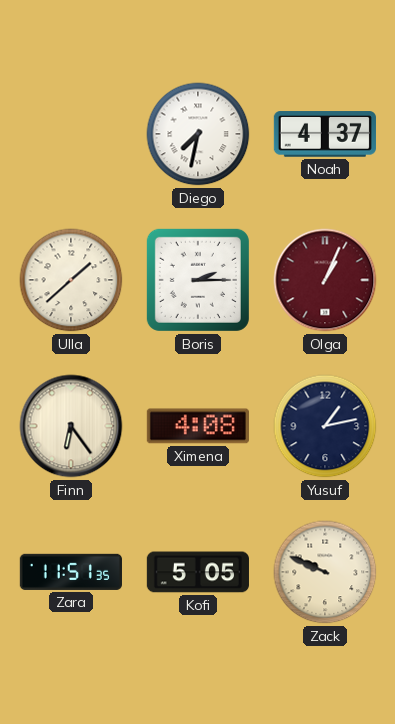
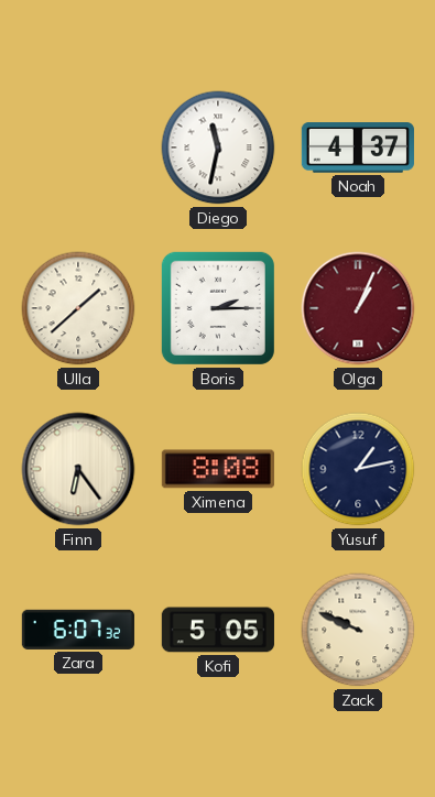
Diego: 7:32 -> 11:32
Ximena: 4:08 -> 8:08
Zara: 11:51 -> 6:07
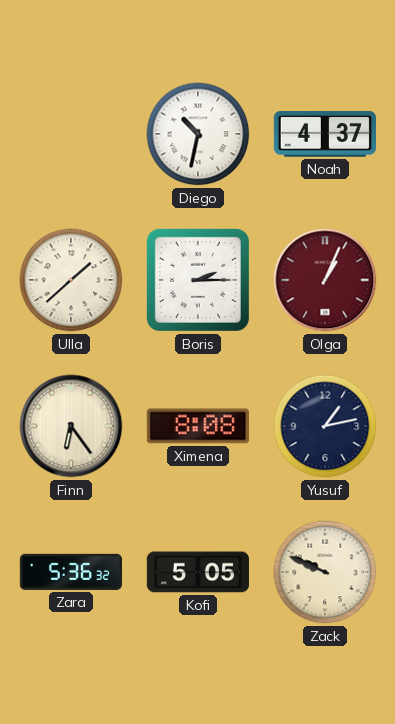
Diego: 11:32 -> 10:32
Zara: 6:07 -> 5:36
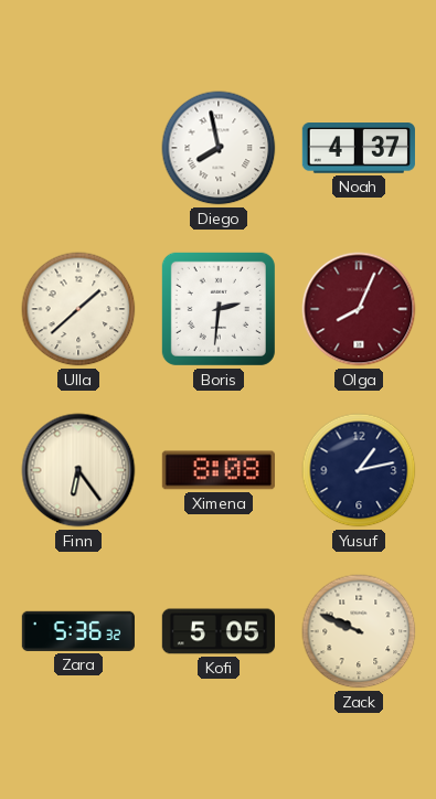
Diego: 10:32 -> 7:58
Boris: 2:15 -> 2:31
Olga: 1:04 -> 8:04
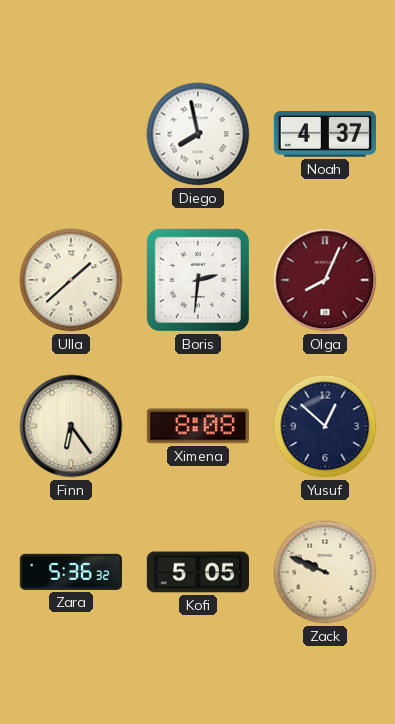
Yusuf: 1:13 -> 12:52
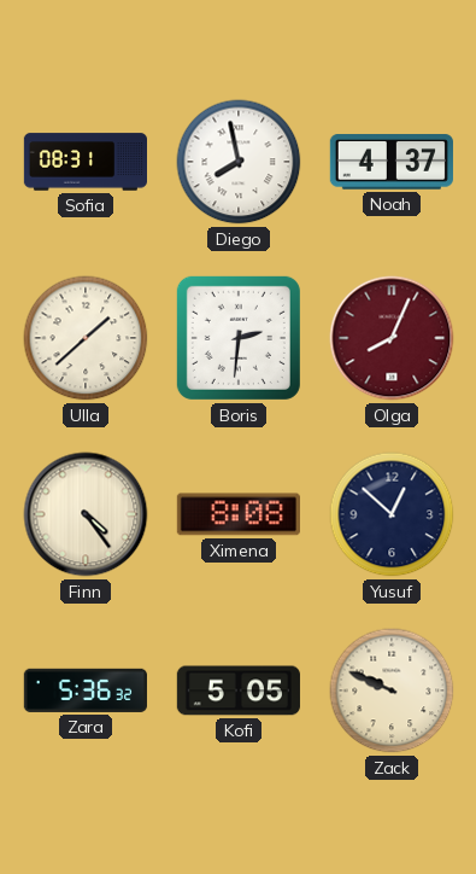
Sofia: none -> 08:31
Finn: 6:24 -> 4:24
